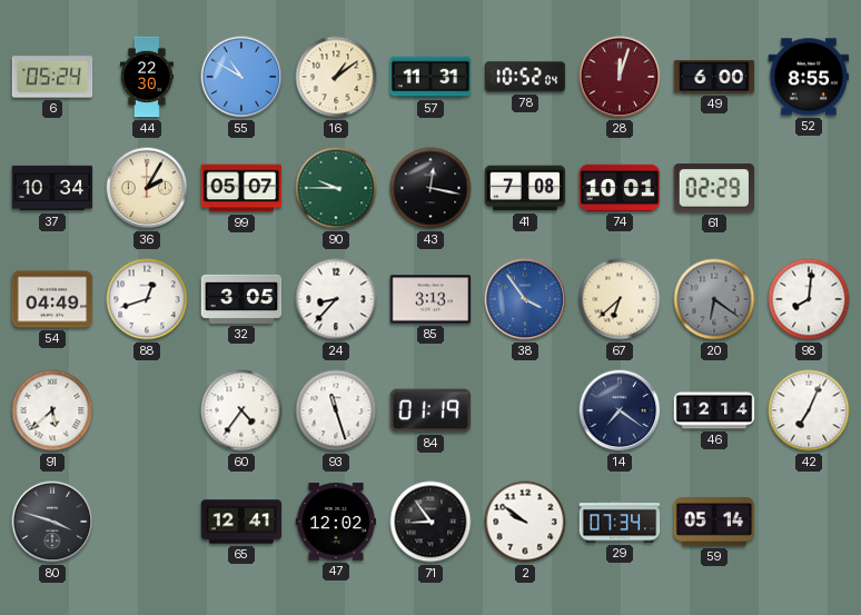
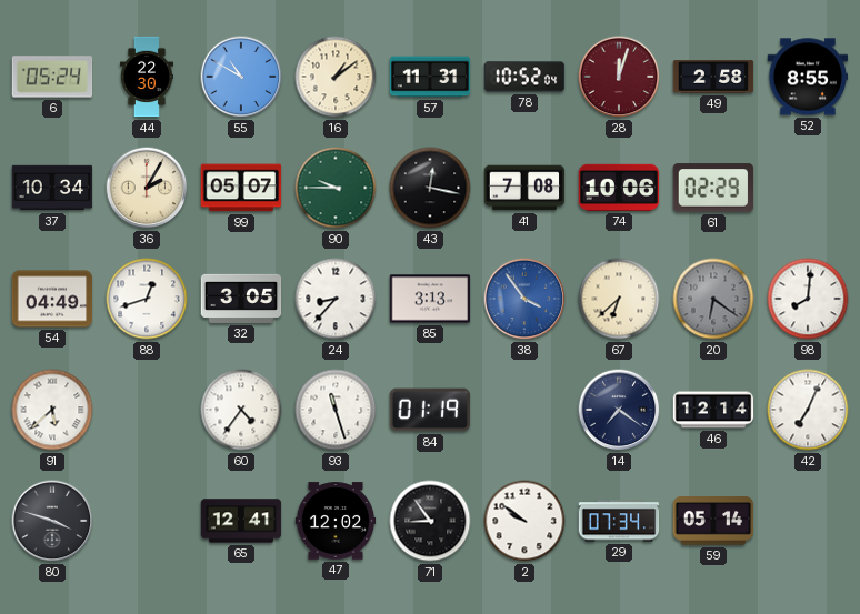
49: 6:00 -> 2:58
74: 10:01 -> 10:06
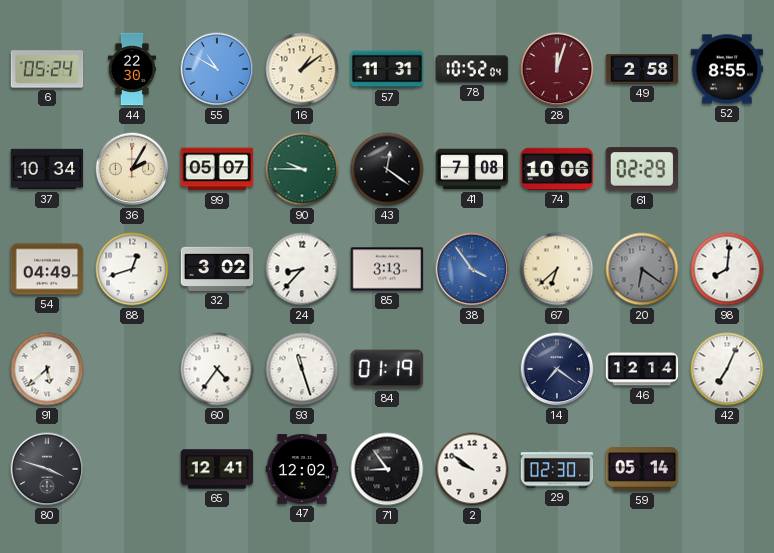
43: 12:17 -> 12:21
32: 3:05 -> 3:02
29: 07:34 -> 02:30
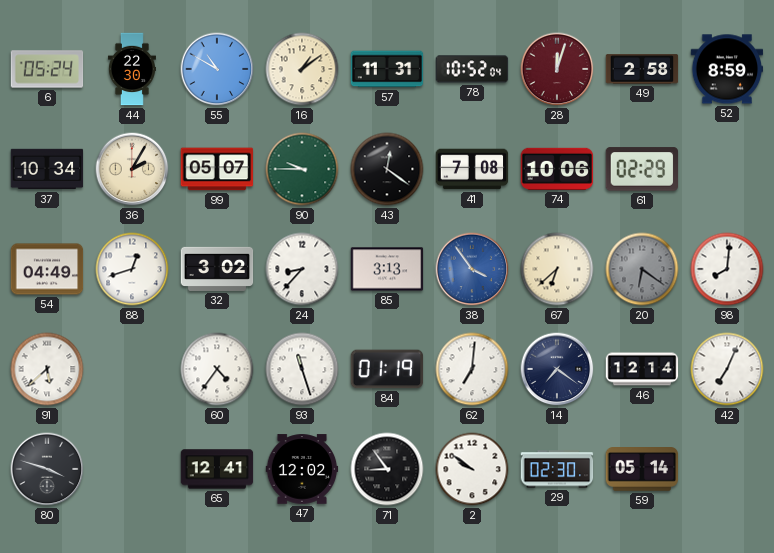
52: 8:55 -> 8:59
62: none -> 7:01
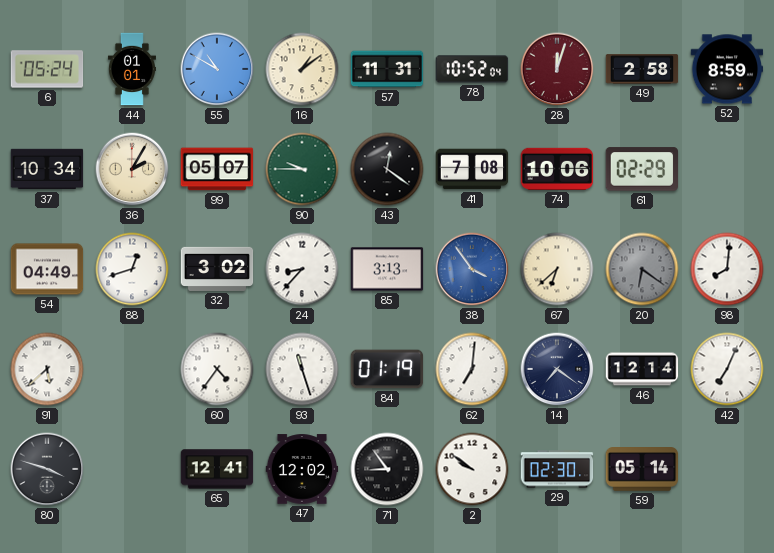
44: 22:30 -> 01:01
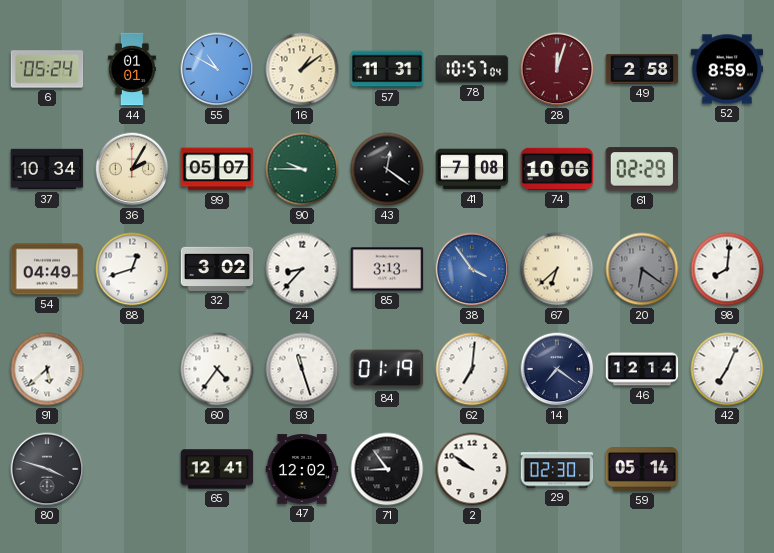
78: 10:52 -> 10:57
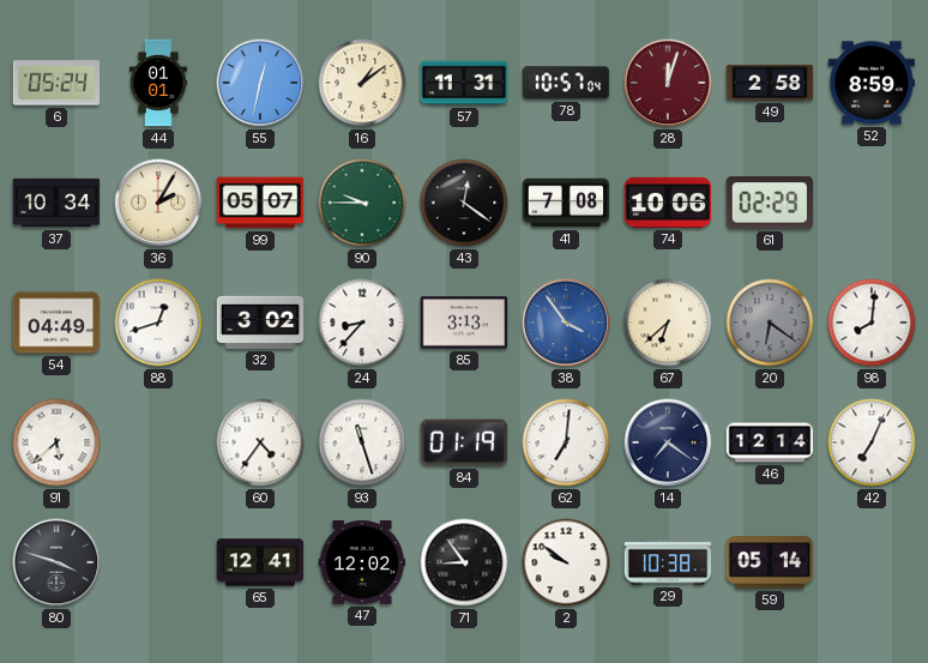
55: 10:50 -> 12:32
29: 02:30 -> 10:38
